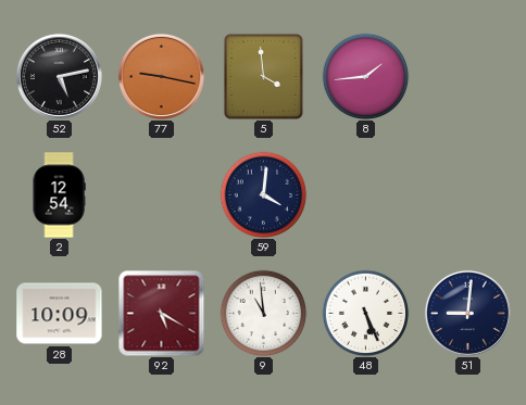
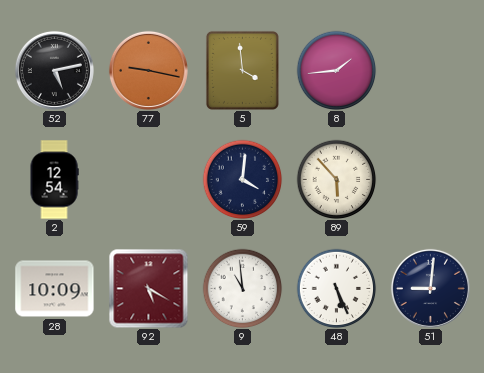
89: none -> 5:53
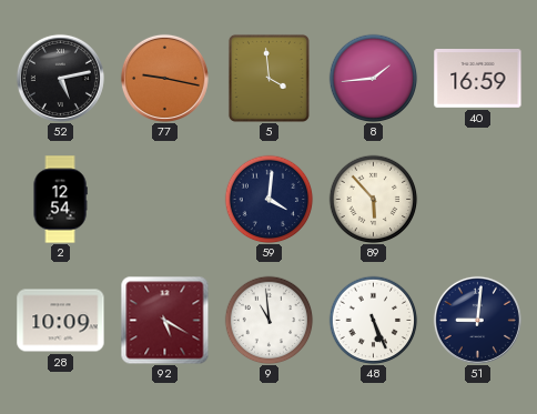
40: none -> 16:59
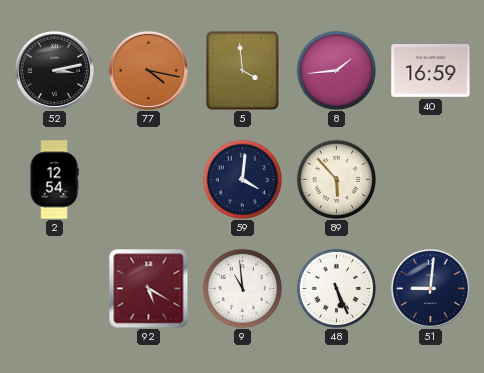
52: 5:13 -> 3:13
77: 9:17 -> 4:17
28: 10:09 -> none
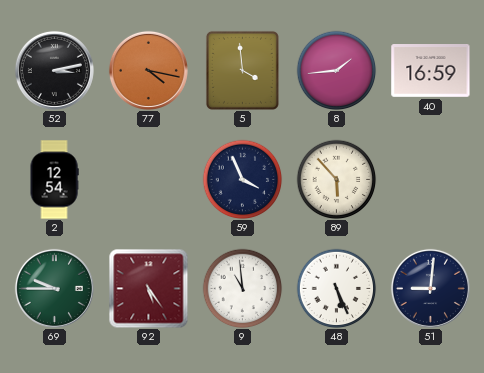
59: 4:01 -> 3:56
69: none -> 9:45
92: 5:20 -> 5:24
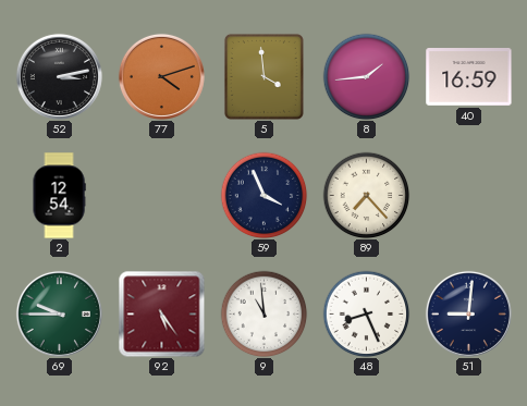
77: 4:17 -> 4:12
89: 5:53 -> 7:23
48: 5:26 -> 8:26
